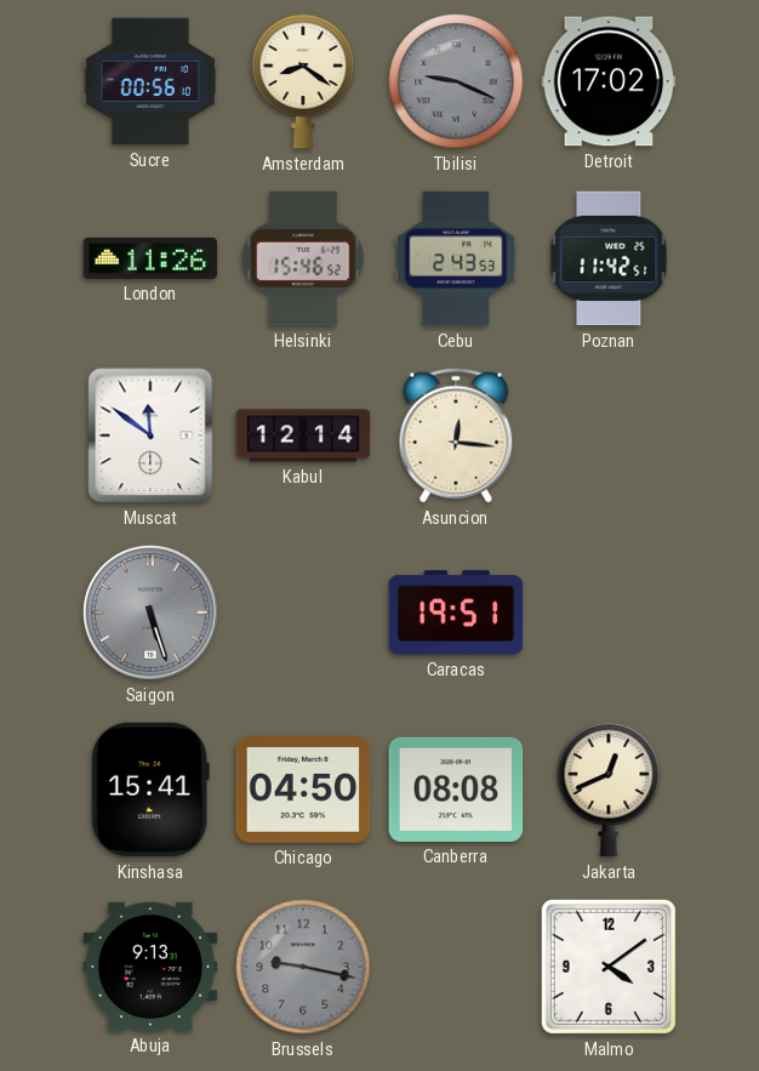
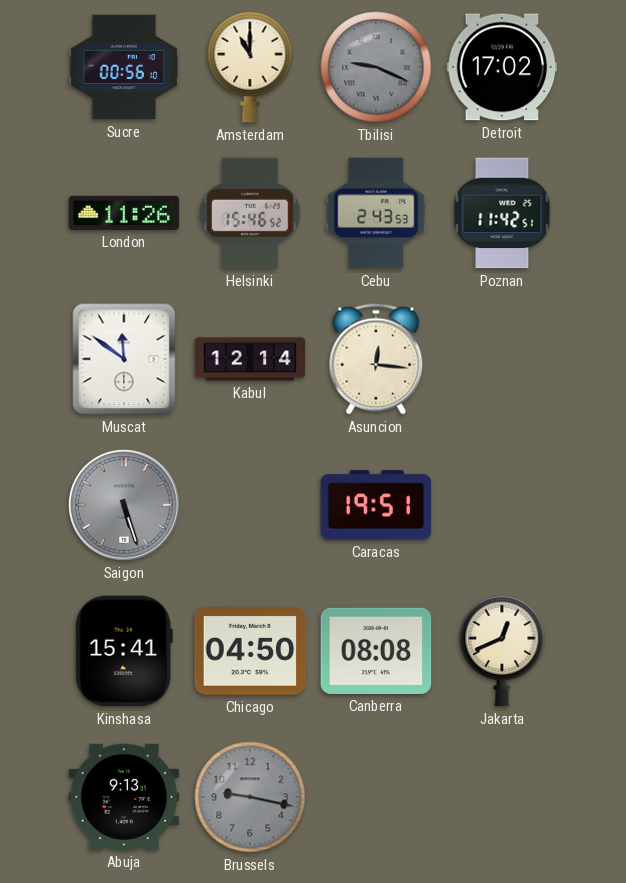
Amsterdam: 8:21 -> 11:00
Malmo: 4:09 -> none
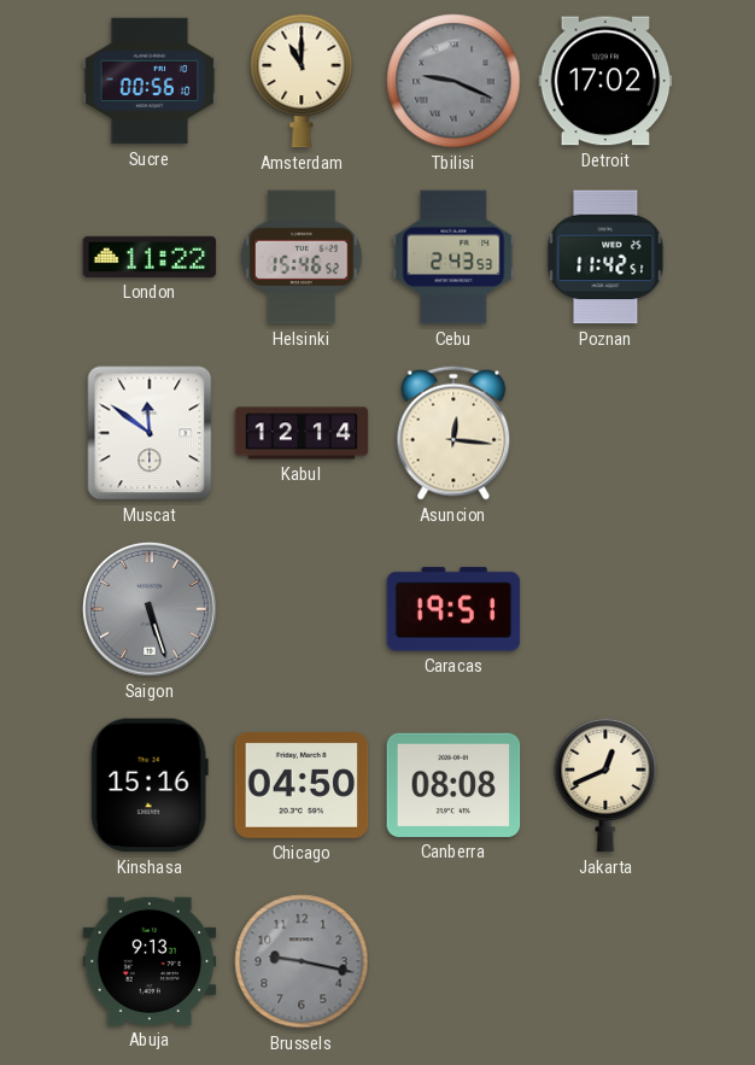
London: 11:26 -> 11:22
Kinshasa: 15:41 -> 15:16
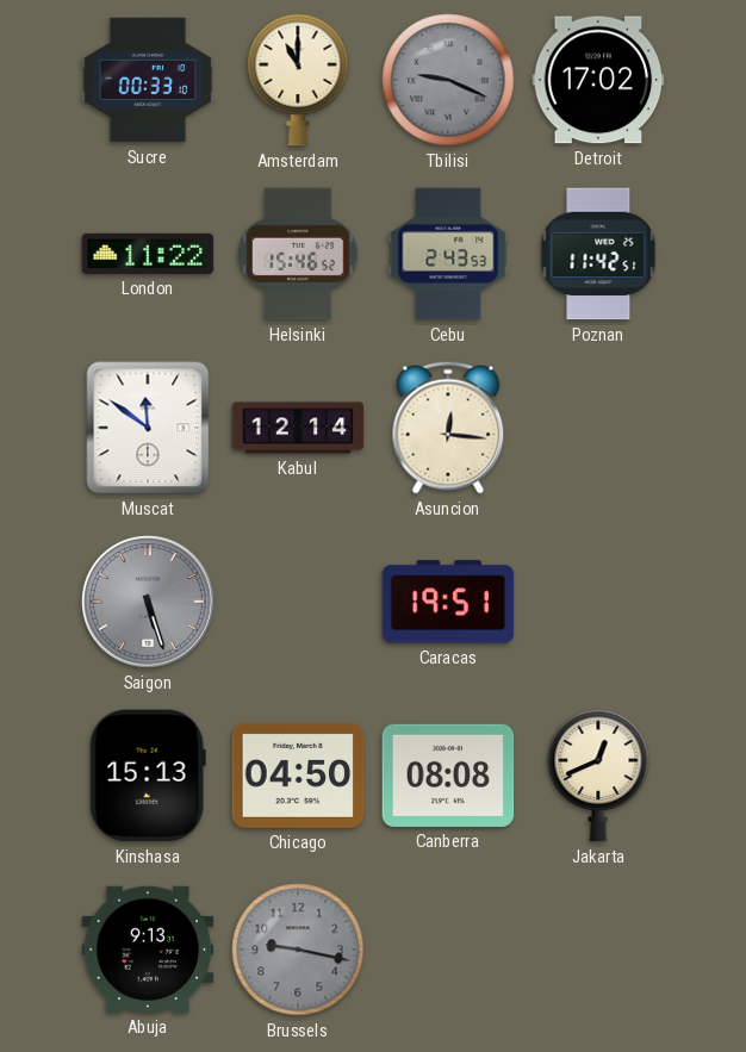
Sucre: 00:56 -> 00:33
Kinshasa: 15:16 -> 15:13
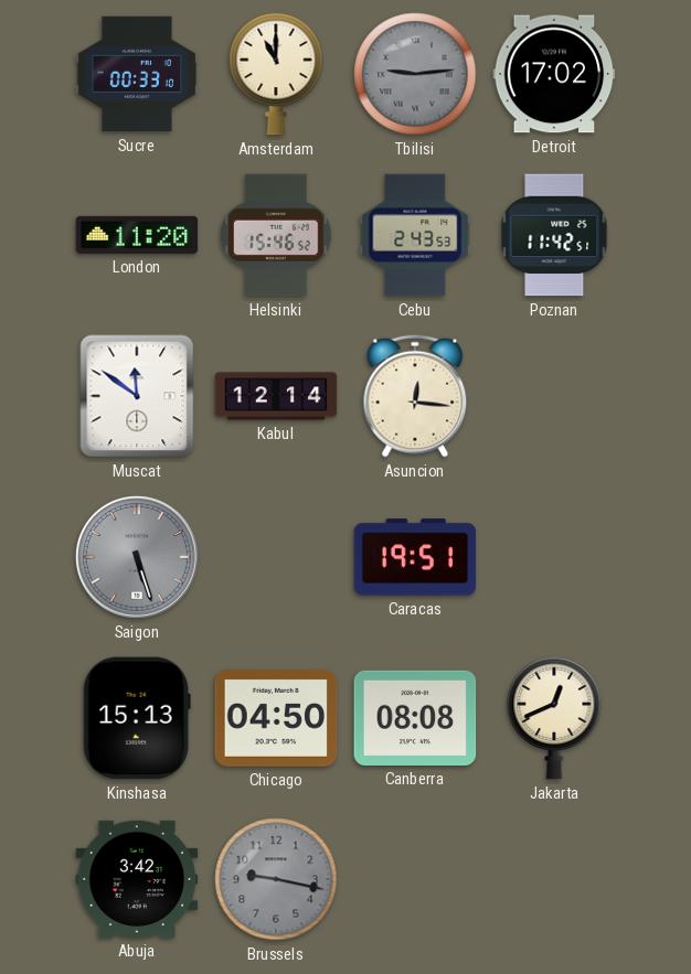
Tbilisi: 9:19 -> 9:14
London: 11:22 -> 11:20
Abuja: 9:13 -> 3:42
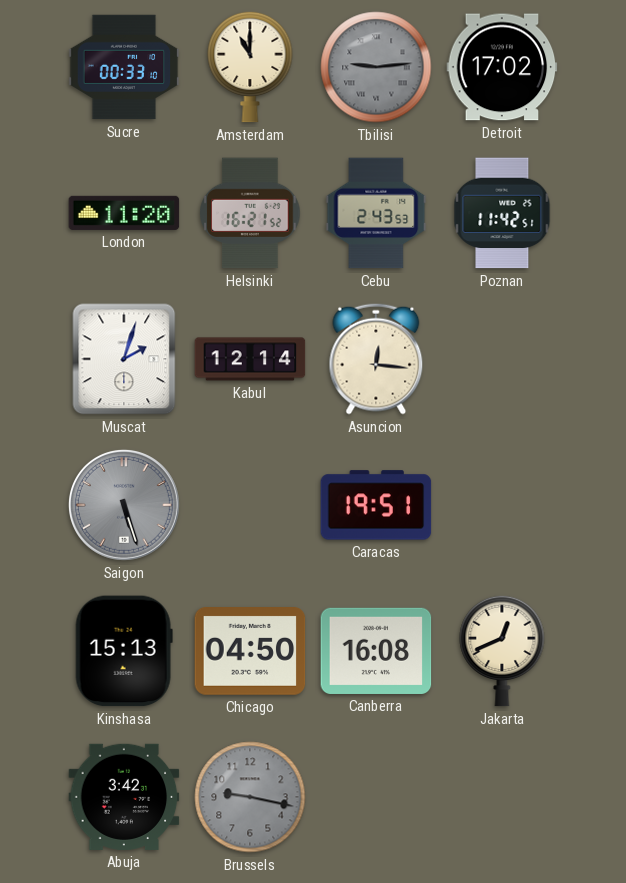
Helsinki: 15:46 -> 16:21
Muscat: 11:51 -> 2:03
Canberra: 08:08 -> 16:08
